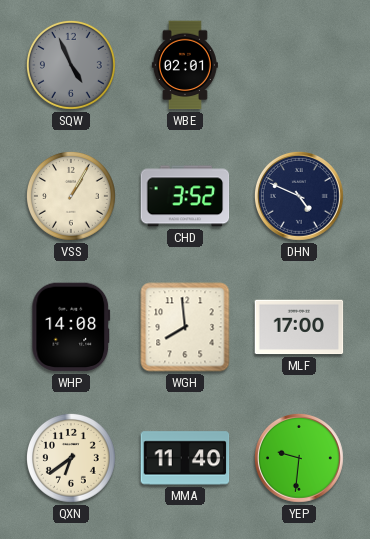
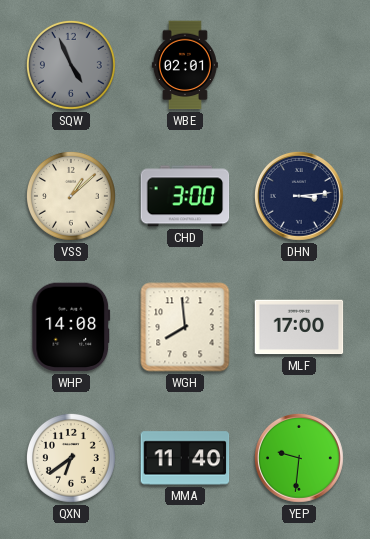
VSS: 1:05 -> 1:08
CHD: 3:52 -> 3:00
DHN: 4:49 -> 3:14
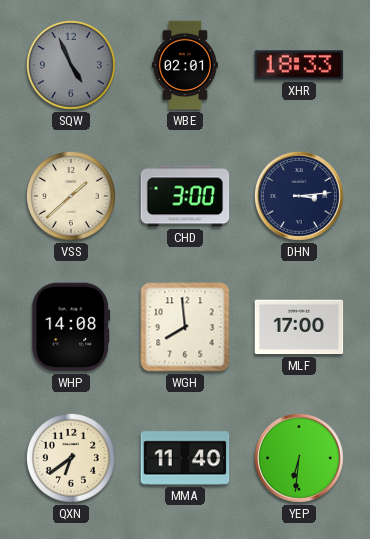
XHR: none -> 18:33
VSS: 1:08 -> 1:38
YEP: 9:31 -> 6:31
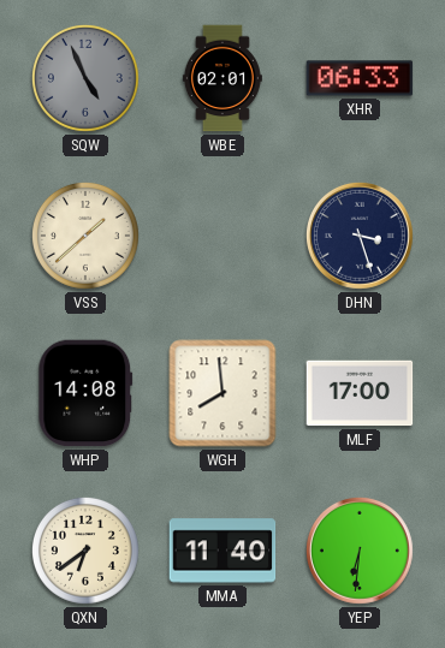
XHR: 18:33 -> 06:33
CHD: 3:00 -> none
DHN: 3:14 -> 3:27
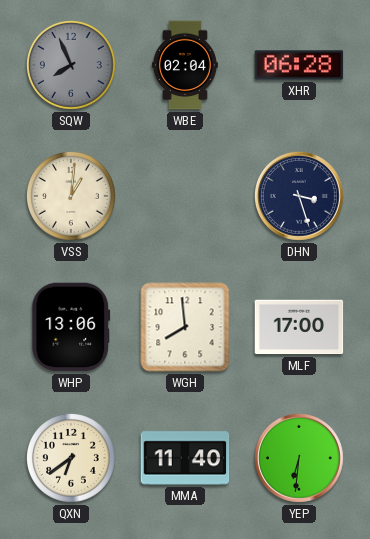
SQW: 4:56 -> 7:56
WBE: 02:01 -> 02:04
XHR: 06:33 -> 06:28
VSS: 1:38 -> 1:01
WHP: 14:08 -> 13:06
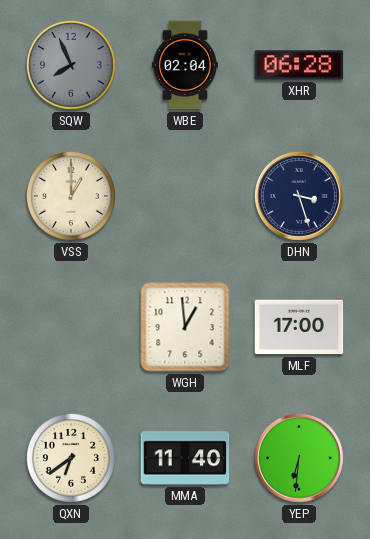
VSS: 1:01 -> 1:00
WHP: 13:06 -> none
WGH: 7:59 -> 12:59
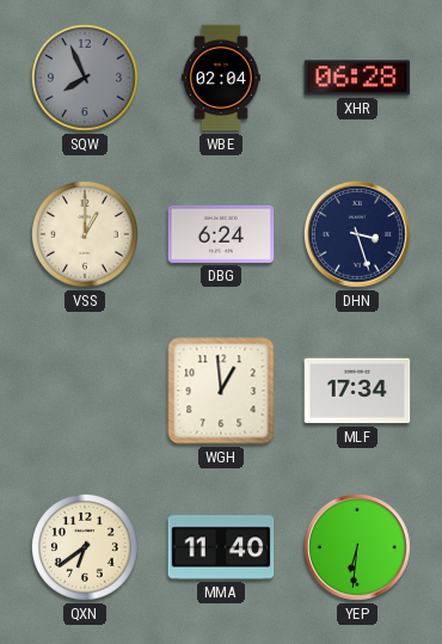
DBG: none -> 6:24
MLF: 17:00 -> 17:34
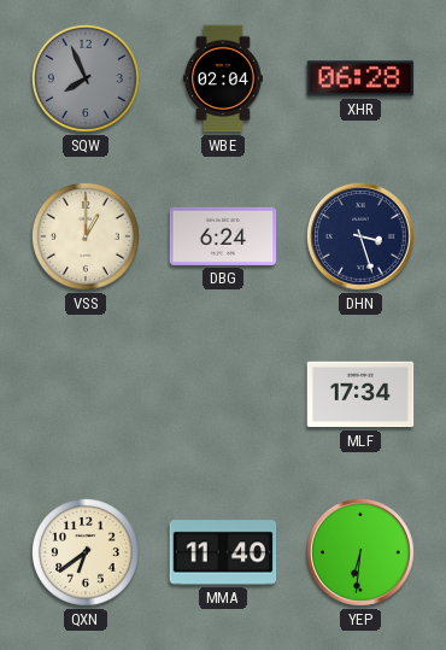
WGH: 12:59 -> none
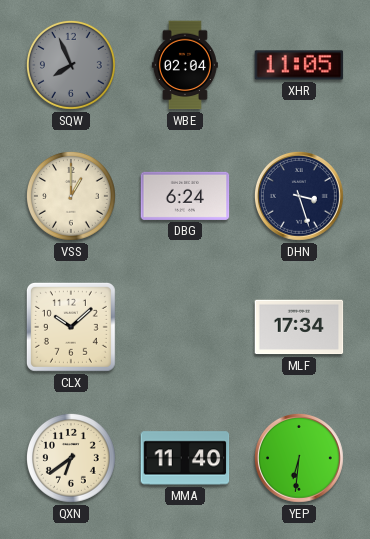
XHR: 06:28 -> 11:05
CLX: none -> 10:08
